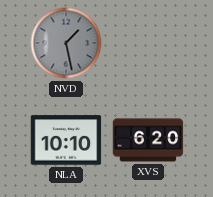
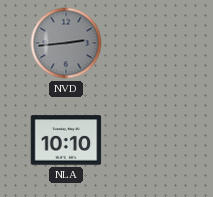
NVD: 1:28 -> 2:44
XVS: 6:20 -> none
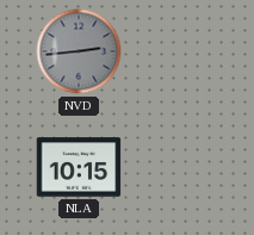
NLA: 10:10 -> 10:15
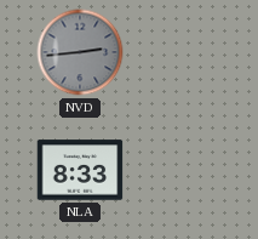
NLA: 10:15 -> 8:33
